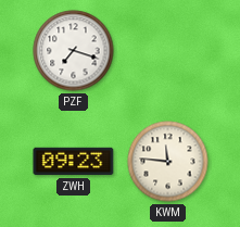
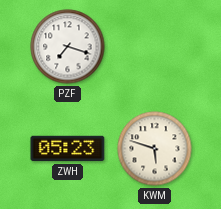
ZWH: 09:23 -> 05:23
KWM: 11:46 -> 5:48
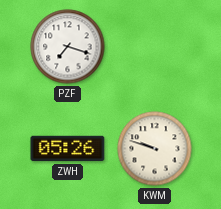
ZWH: 05:23 -> 05:26
KWM: 5:48 -> 9:48
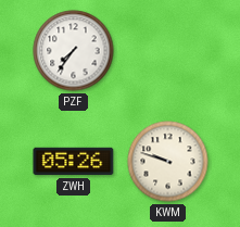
PZF: 7:18 -> 7:36
